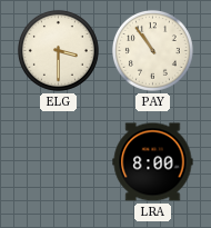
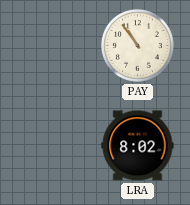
ELG: 3:30 -> none
LRA: 8:00 -> 8:02
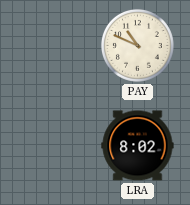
PAY: 10:54 -> 10:49
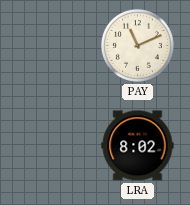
PAY: 10:49 -> 11:11
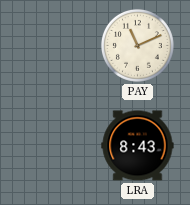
LRA: 8:02 -> 8:43
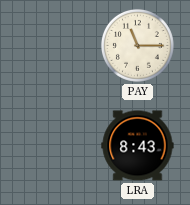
PAY: 11:11 -> 11:15
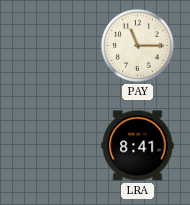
LRA: 8:43 -> 8:41
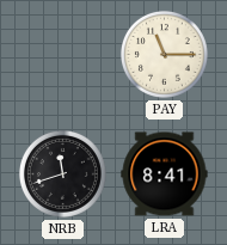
NRB: none -> 11:42
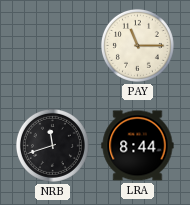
LRA: 8:41 -> 8:44
